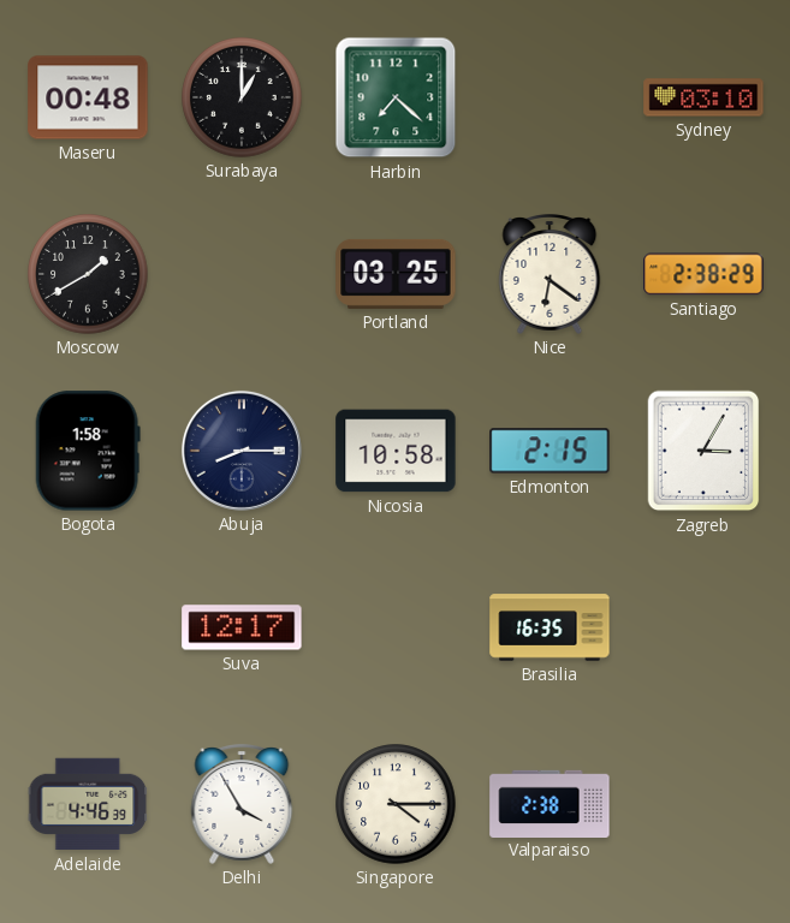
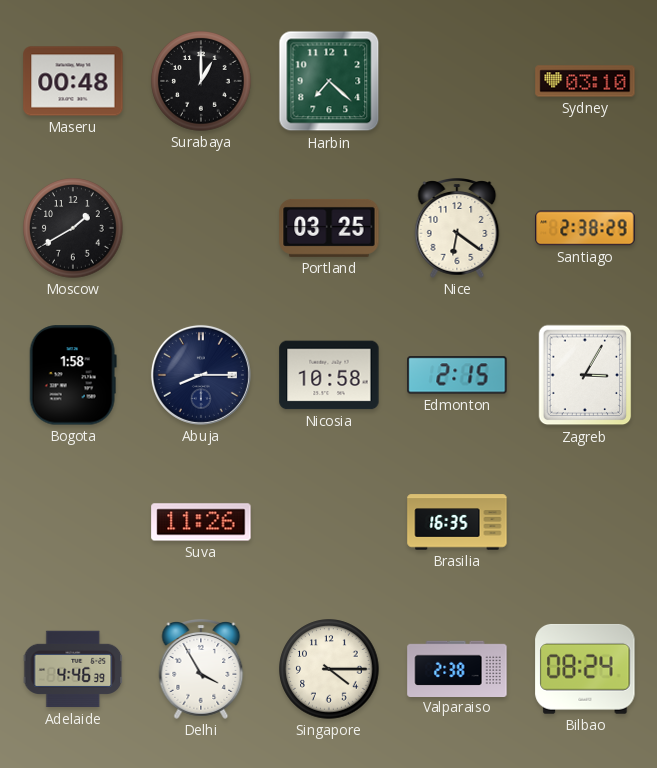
Suva: 12:17 -> 11:26
Bilbao: none -> 08:24
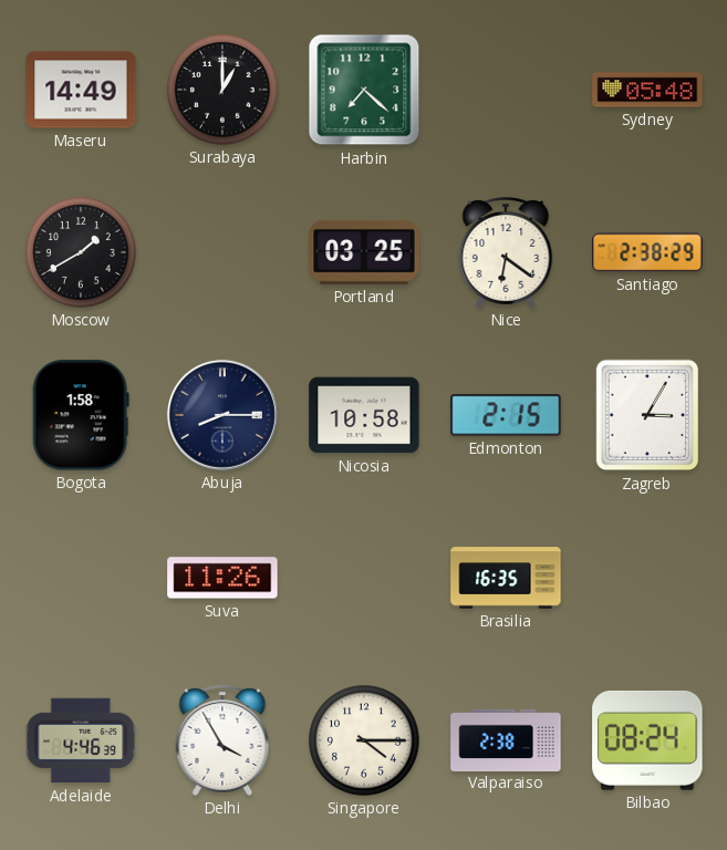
Maseru: 00:48 -> 14:49
Sydney: 03:10 -> 05:48
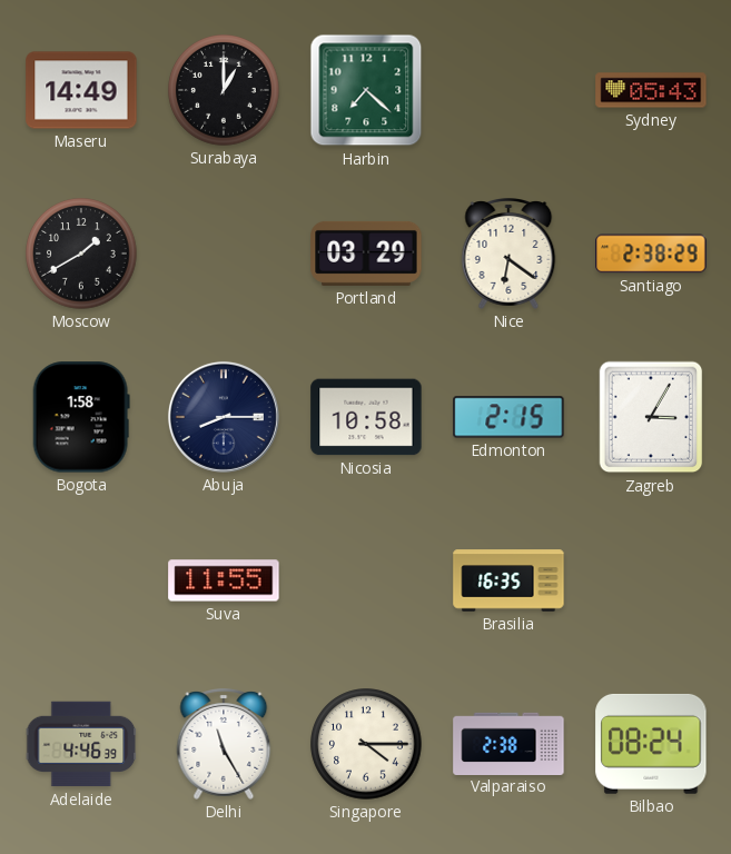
Sydney: 05:48 -> 05:43
Portland: 03:25 -> 03:29
Suva: 11:26 -> 11:55
Delhi: 3:55 -> 11:25
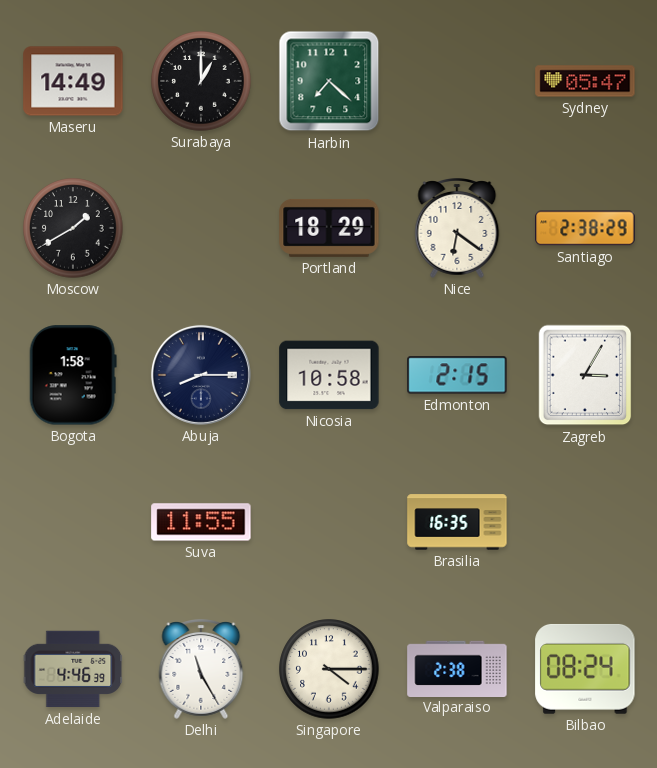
Sydney: 05:43 -> 05:47
Portland: 03:29 -> 18:29
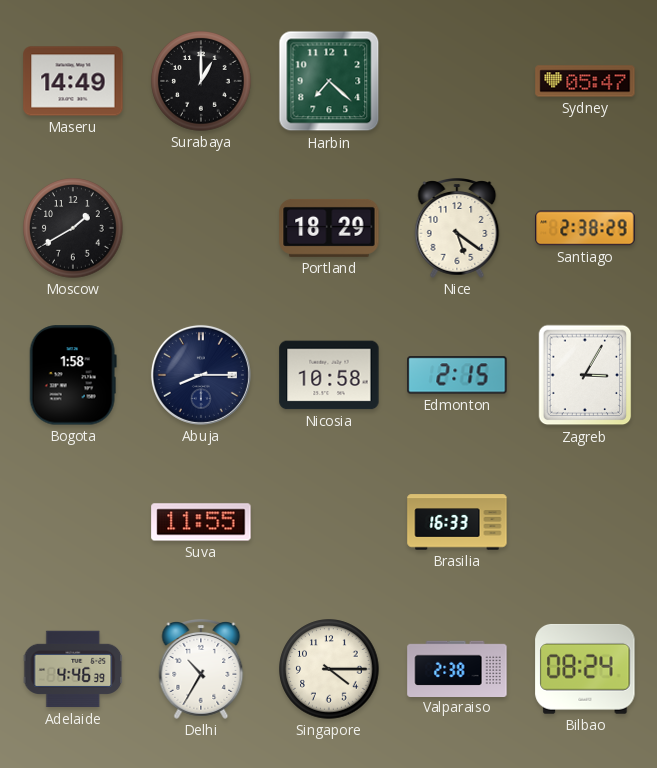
Nice: 6:21 -> 5:21
Brasilia: 16:35 -> 16:33
Delhi: 11:25 -> 10:35
